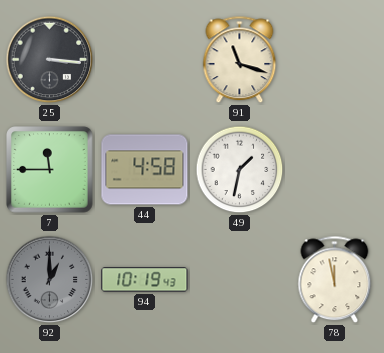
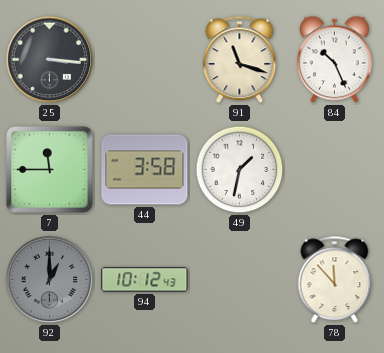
84: none -> 10:26
44: 4:58 -> 3:58
94: 10:19 -> 10:12
78: 11:58 -> 11:53
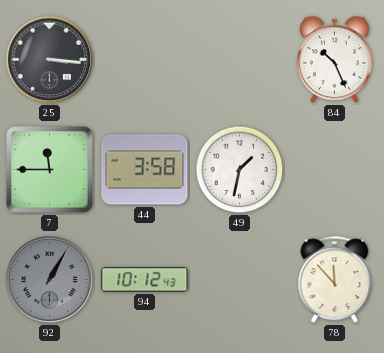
91: 11:18 -> none
92: 1:00 -> 1:05
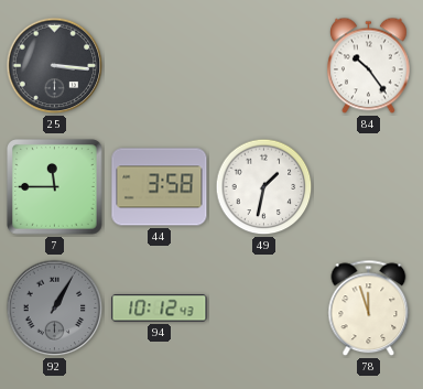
84: 10:26 -> 10:24
78: 11:53 -> 11:57
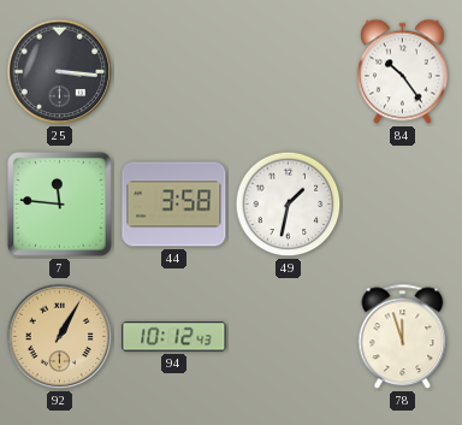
7: 11:45 -> 11:46
92 dial: grey -> champagne
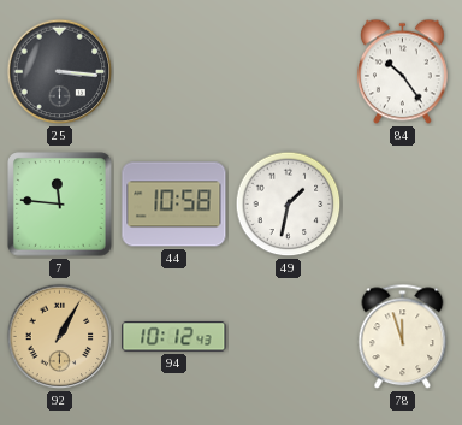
44: 3:58 -> 10:58
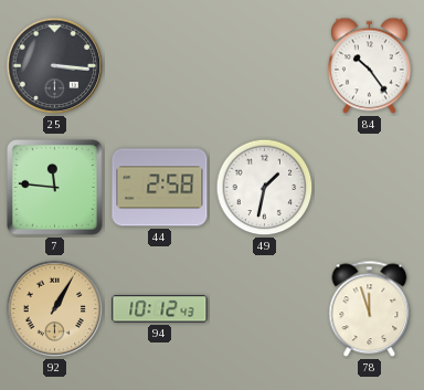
44: 10:58 -> 2:58
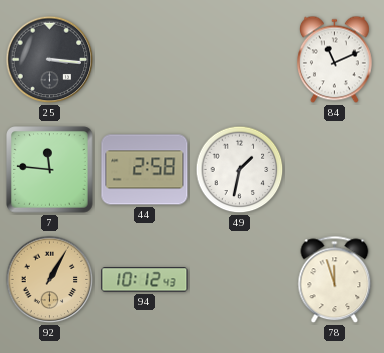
84: 10:24 -> 11:11
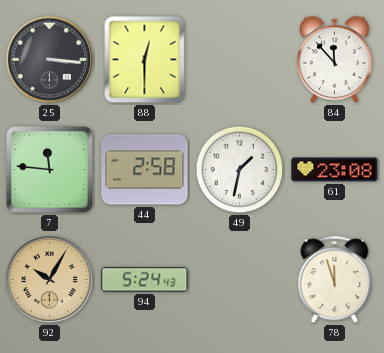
88: none -> 12:30
84: 11:11 -> 11:53
61: none -> 23:08
92: 1:05 -> 10:05
94: 10:12 -> 5:24
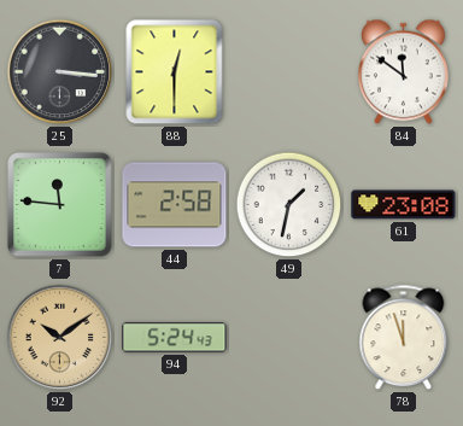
84: 11:53 -> 11:51
92: 10:05 -> 10:09
